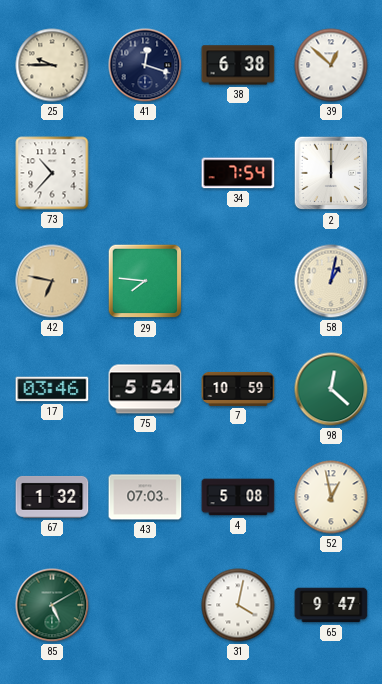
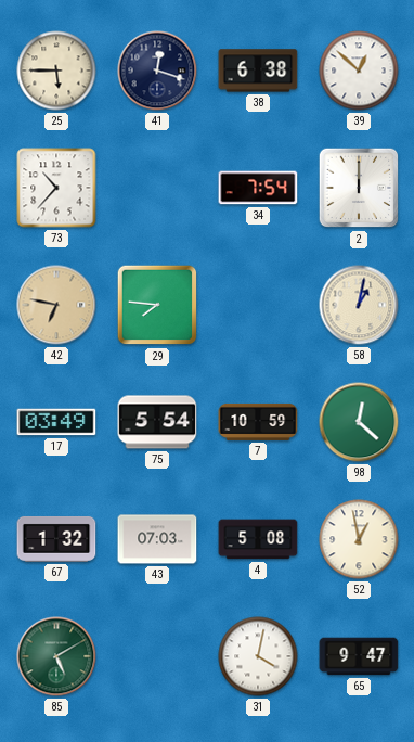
25: 9:45 -> 5:45
17: 03:46 -> 03:49
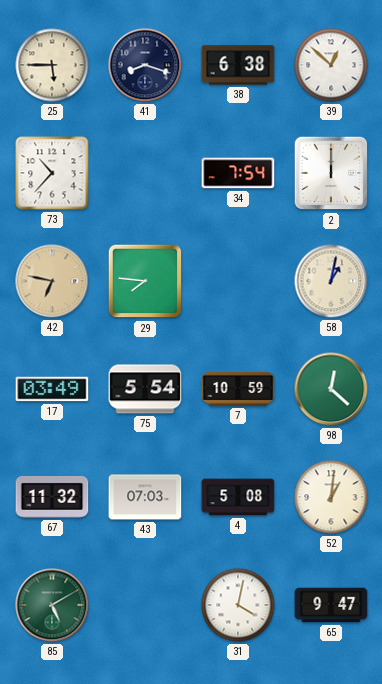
41: 12:18 -> 8:18
67: 1:32 -> 11:32
52: 12:58 -> 1:01
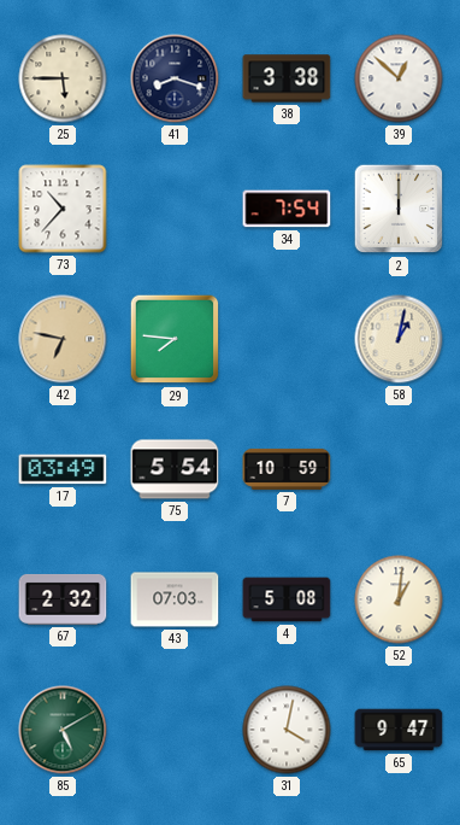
38: 6:38 -> 3:38
98: 12:22 -> none
67: 11:32 -> 2:32
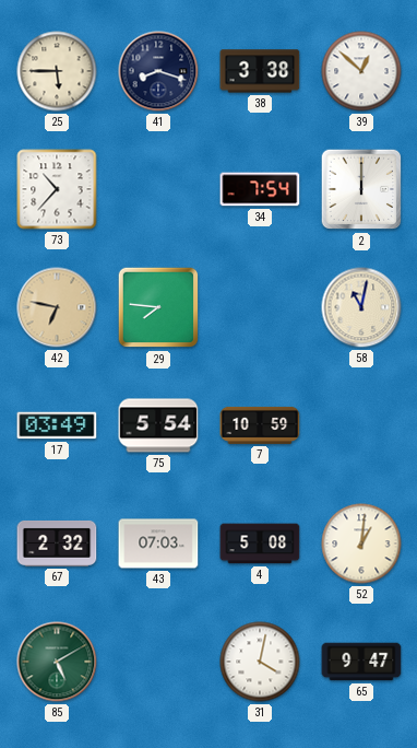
58: 1:02 -> 11:02
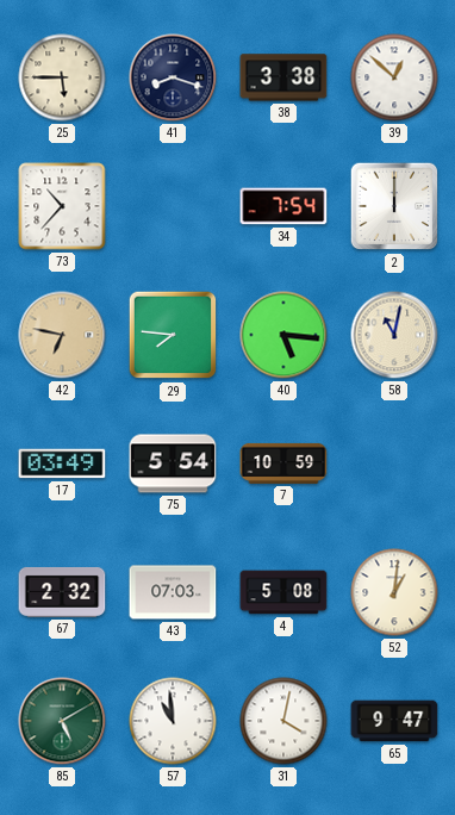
40: none -> 5:16
57: none -> 10:59
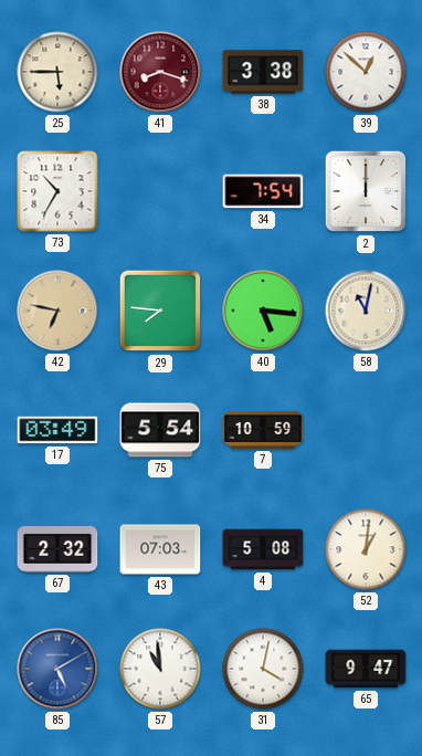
41 dial: navy -> burgundy
73: 10:37 -> 10:35
85 dial: green -> blue
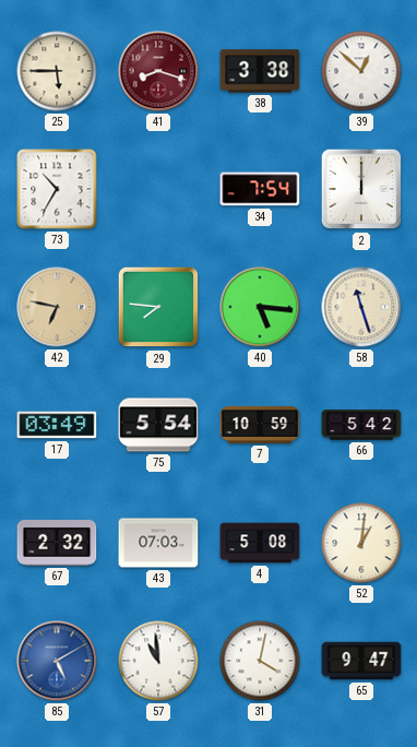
58: 11:02 -> 11:27
66: none -> 5:42
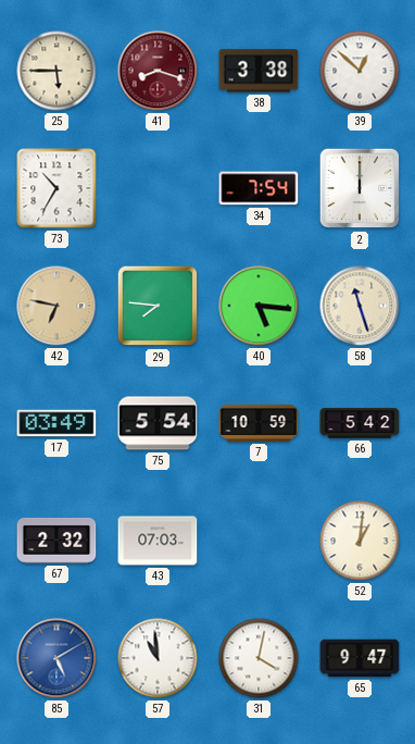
4: 5:08 -> none
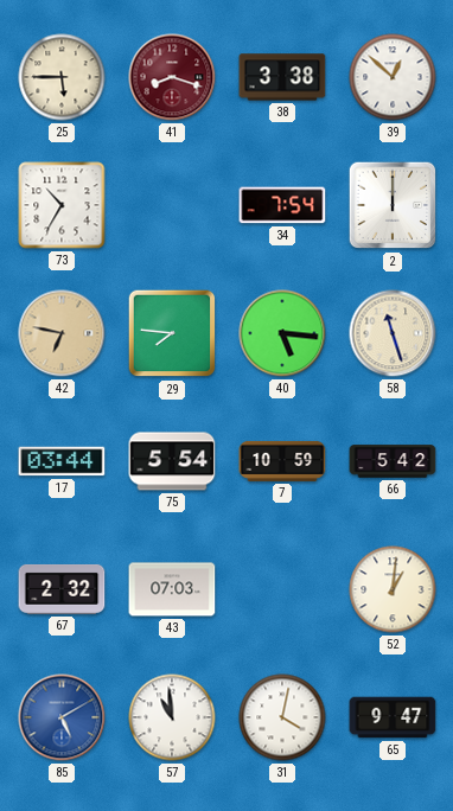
17: 03:49 -> 03:44
